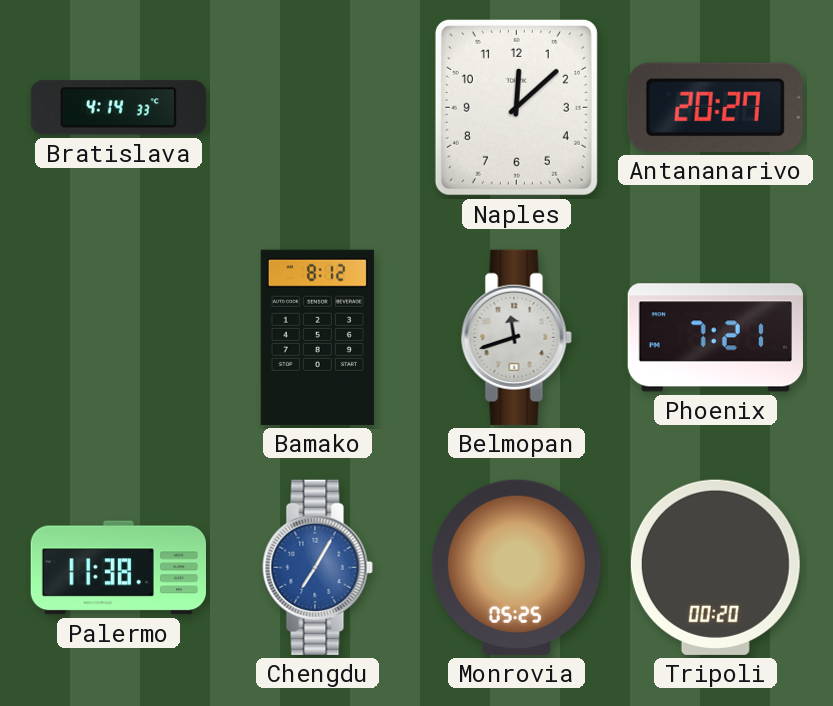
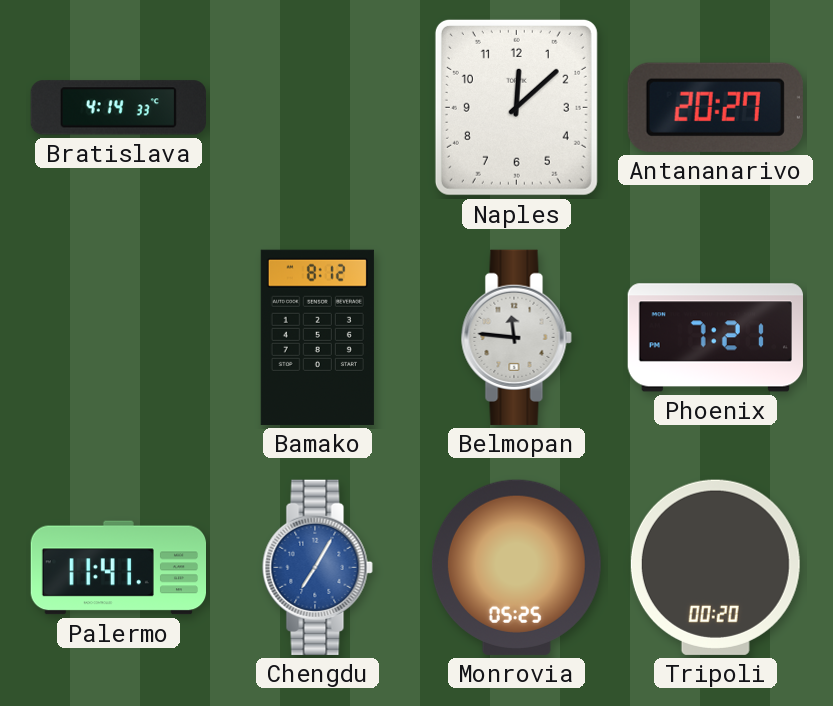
Belmopan: 11:42 -> 11:46
Palermo: 11:38 -> 11:41
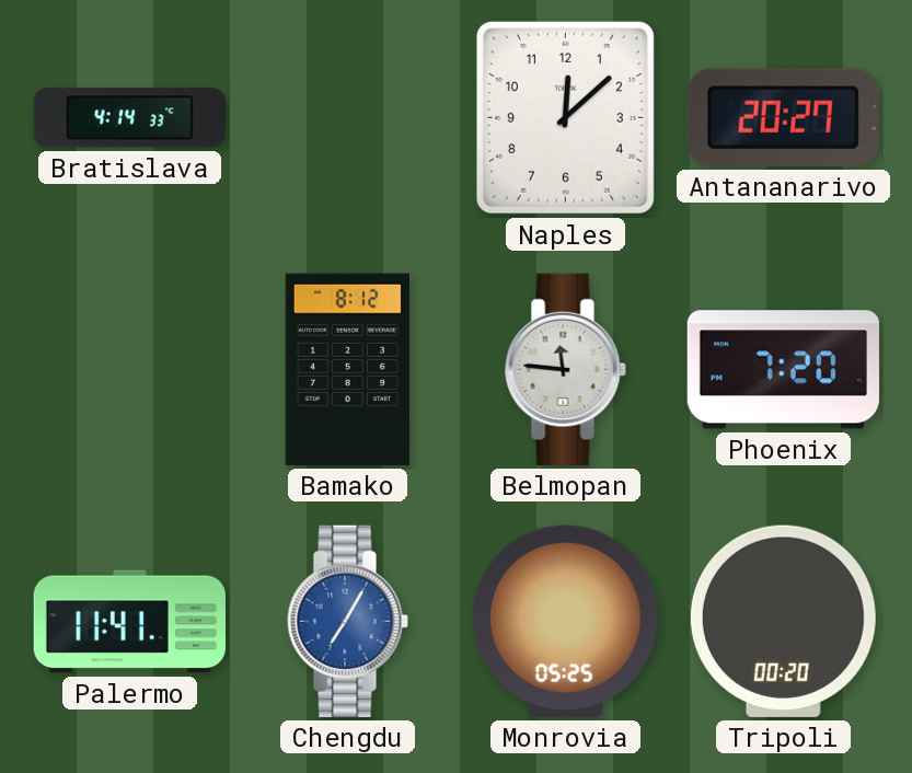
Phoenix: 7:21 -> 7:20
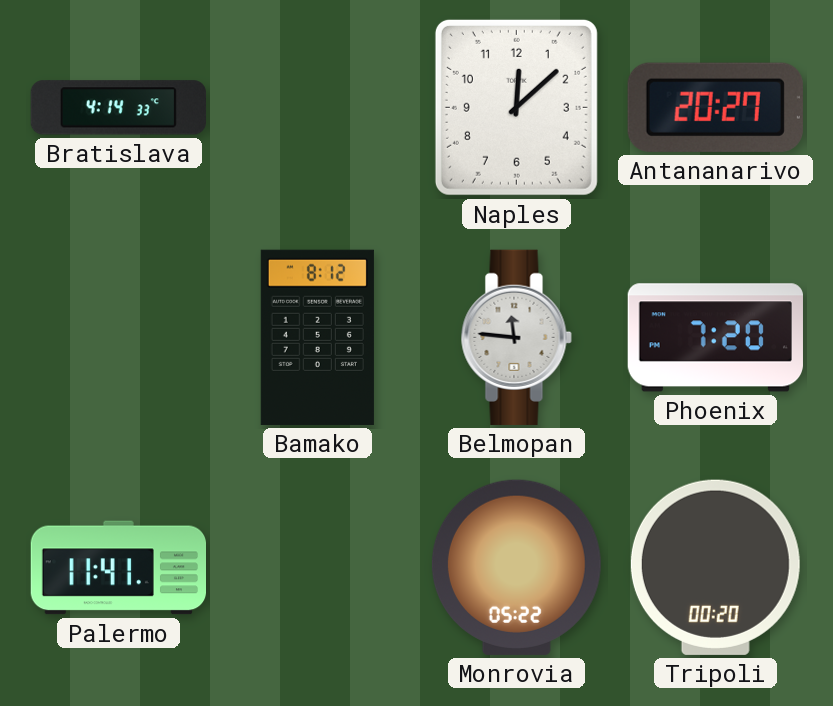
Chengdu: 7:05 -> none
Monrovia: 05:25 -> 05:22
